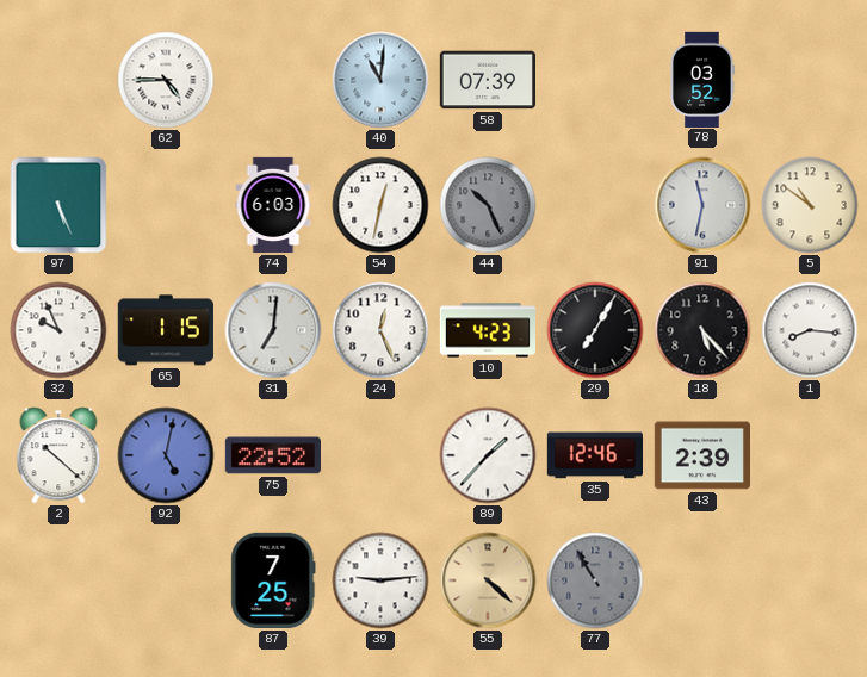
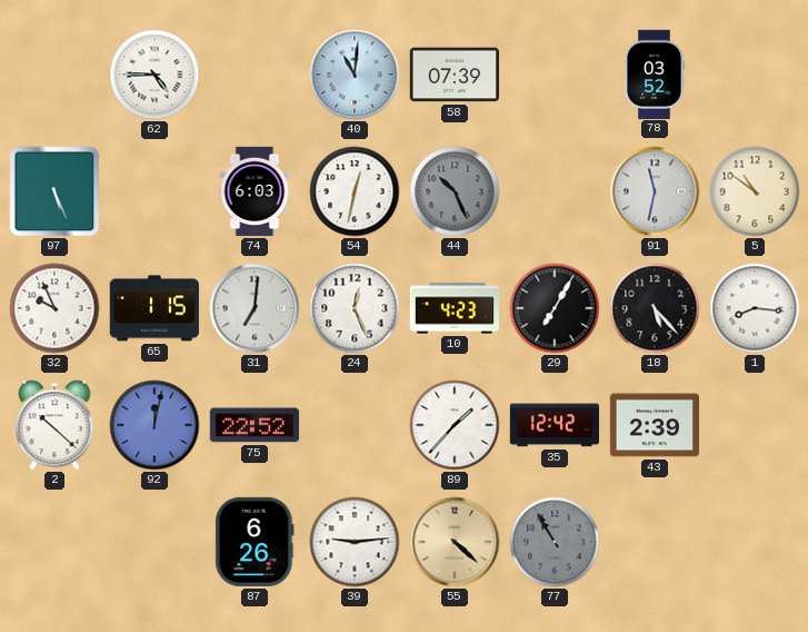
92: 5:02 -> 12:02
35: 12:46 -> 12:42
87: 7:25 -> 6:26
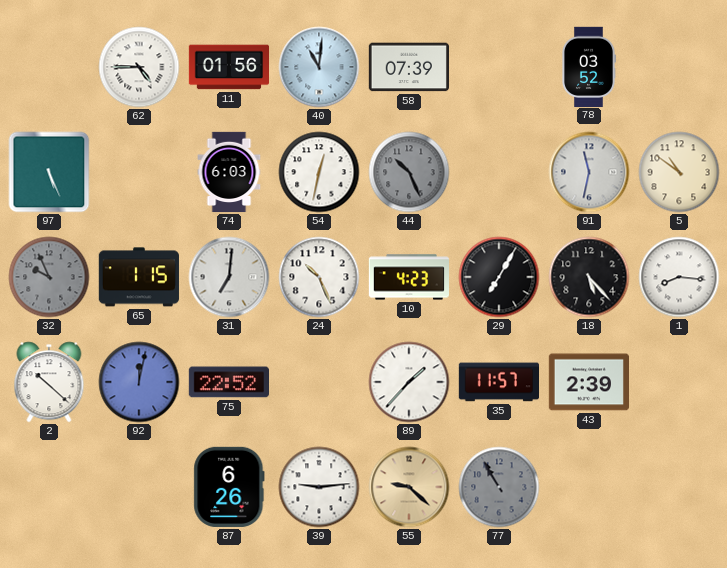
11: none -> 01:56
32 dial: white -> grey
24: 12:26 -> 10:26
35: 12:42 -> 11:57
55: 4:22 -> 9:22
